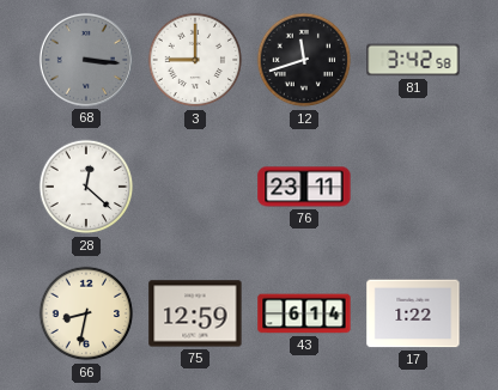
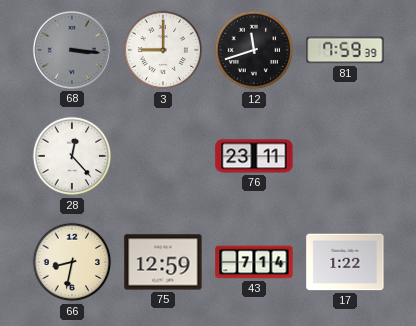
81: 3:42 -> 7:59
28: 12:22 -> 12:23
43: 6:14 -> 7:14
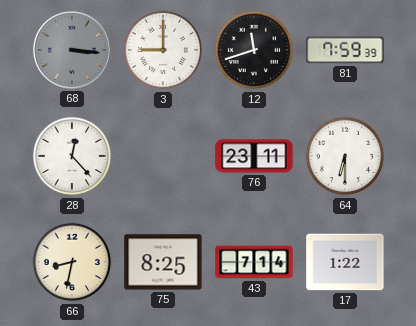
64: none -> 6:30
75: 12:59 -> 8:25
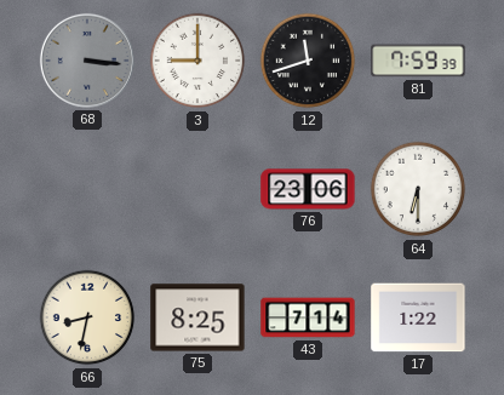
28: 12:23 -> none
76: 23:11 -> 23:06
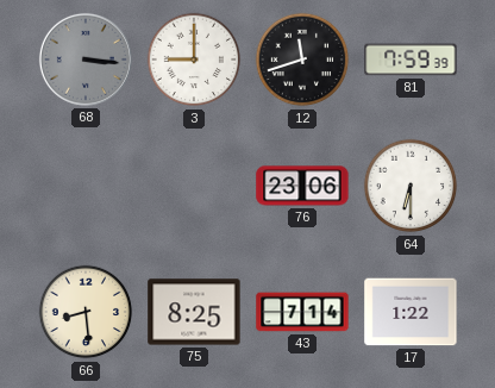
66: 8:32 -> 8:29
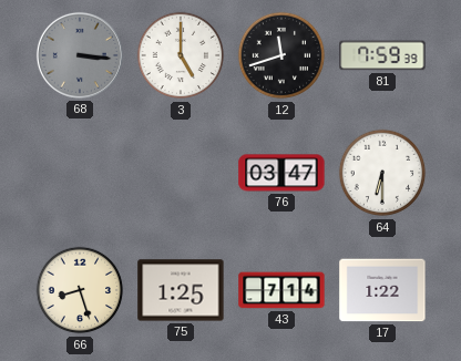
3: 9:00 -> 5:00
76: 23:06 -> 03:47
66: 8:29 -> 8:27
75: 8:25 -> 1:25
